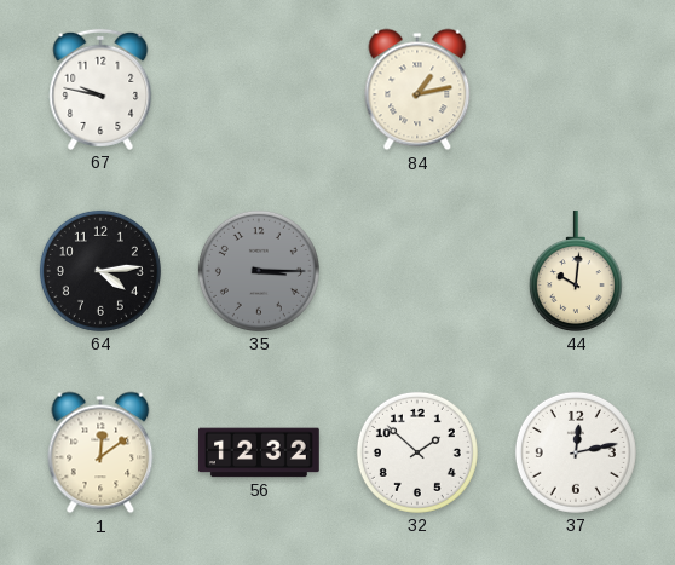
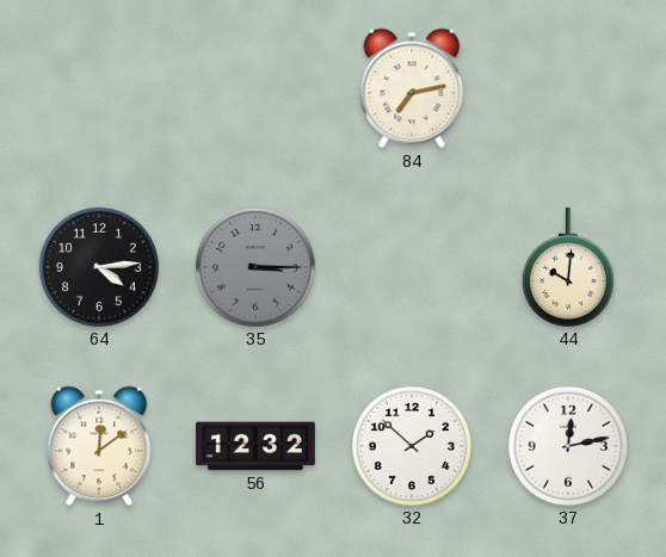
67: 9:47 -> none
84: 1:13 -> 7:13
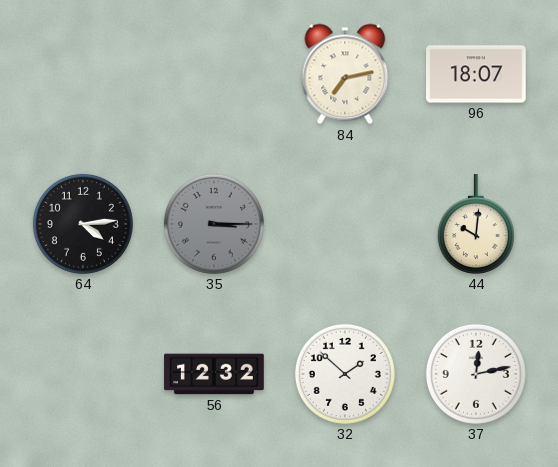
96: none -> 18:07
1: 12:09 -> none
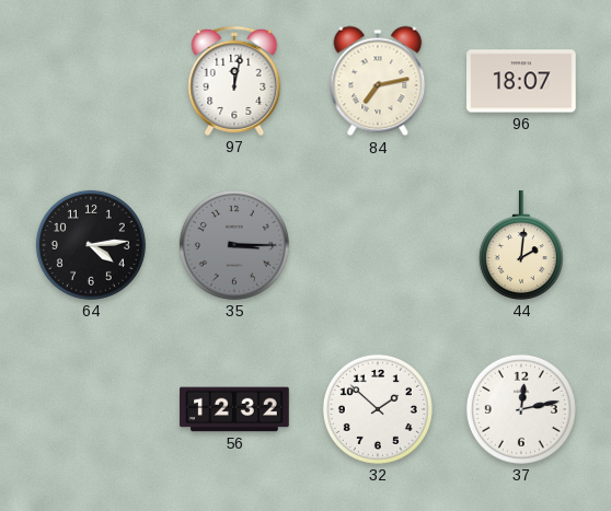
97: none -> 12:02
44: 10:01 -> 2:01
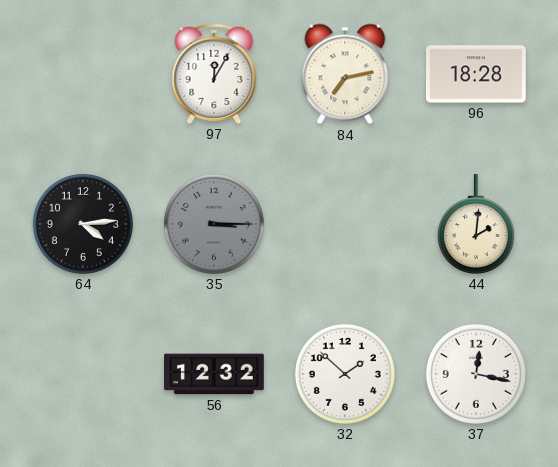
97: 12:02 -> 12:05
96: 18:07 -> 18:28
37: 12:13 -> 12:17
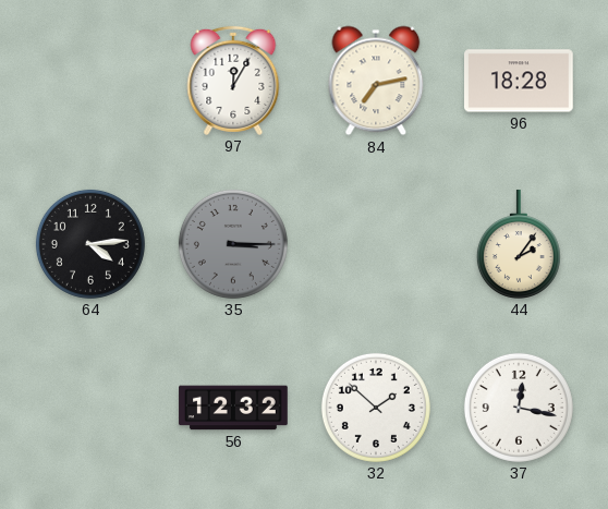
44: 2:01 -> 2:06
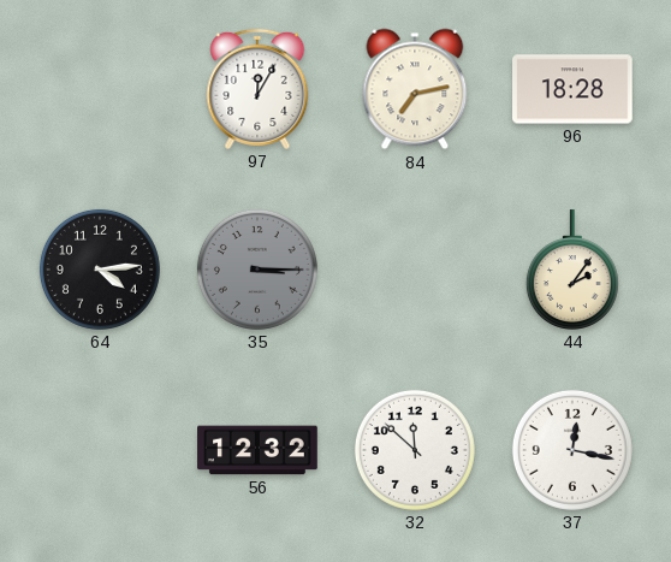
32: 1:52 -> 11:52
